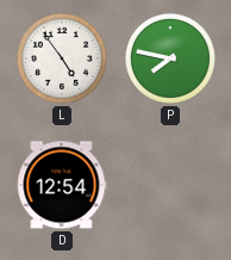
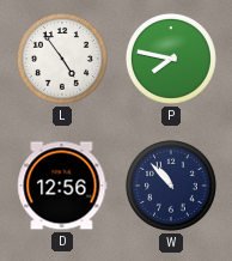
D: 12:54 -> 12:56
W: none -> 10:53
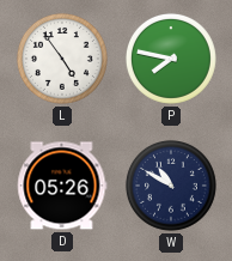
D: 12:56 -> 05:26
W: 10:53 -> 10:50
